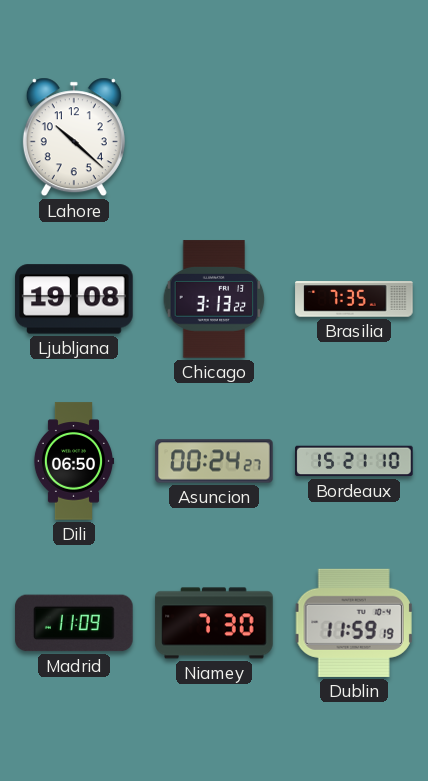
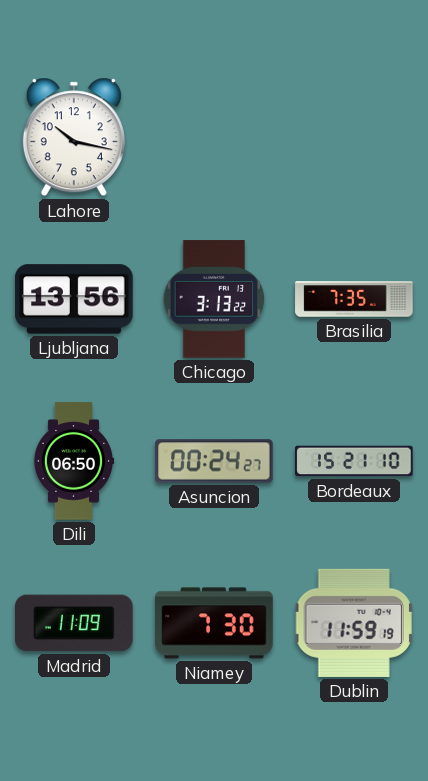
Lahore: 10:22 -> 10:17
Ljubljana: 19:08 -> 13:56
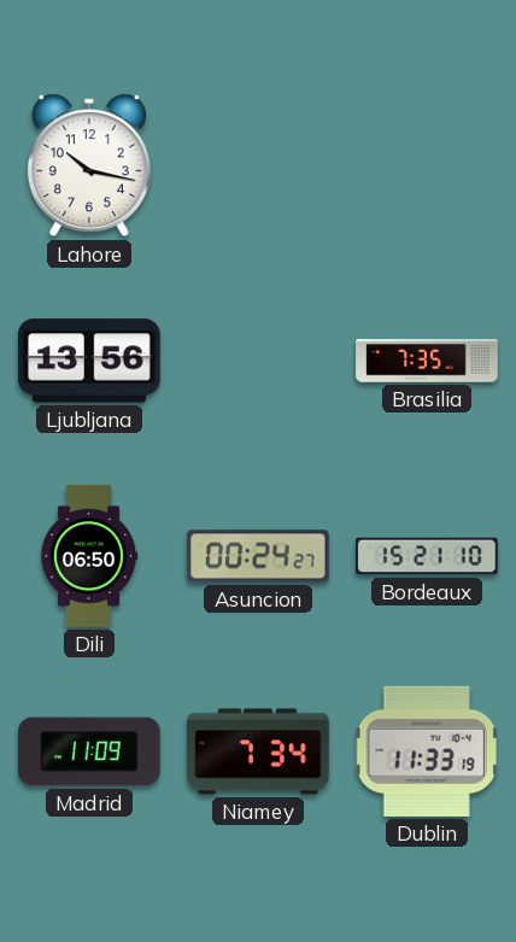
Chicago: 3:13 -> none
Niamey: 7:30 -> 7:34
Dublin: 11:59 -> 11:33
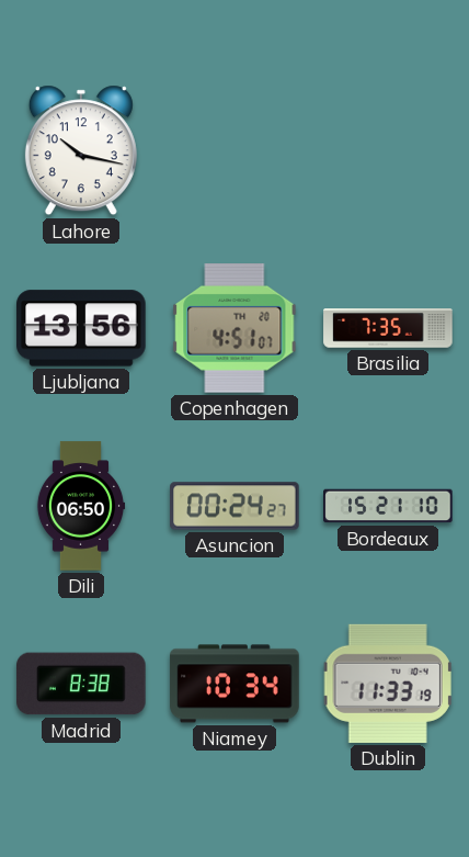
Copenhagen: none -> 4:51
Madrid: 11:09 -> 8:38
Niamey: 7:34 -> 10:34
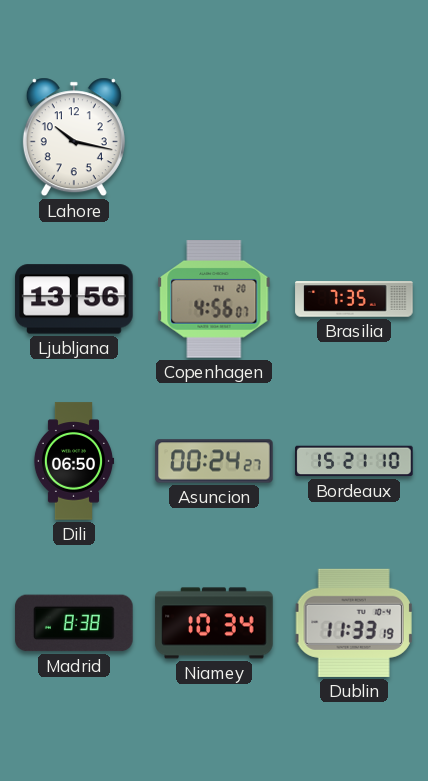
Copenhagen: 4:51 -> 4:56
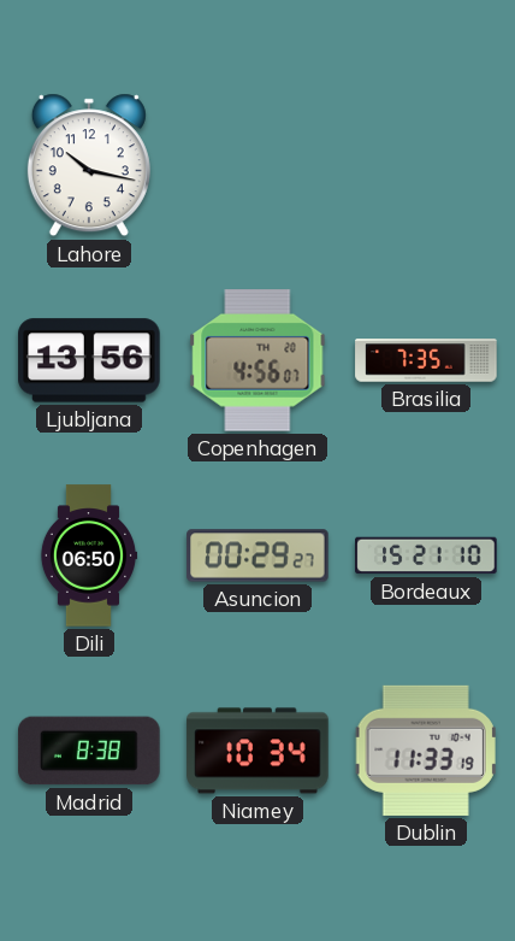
Asuncion: 00:24 -> 00:29
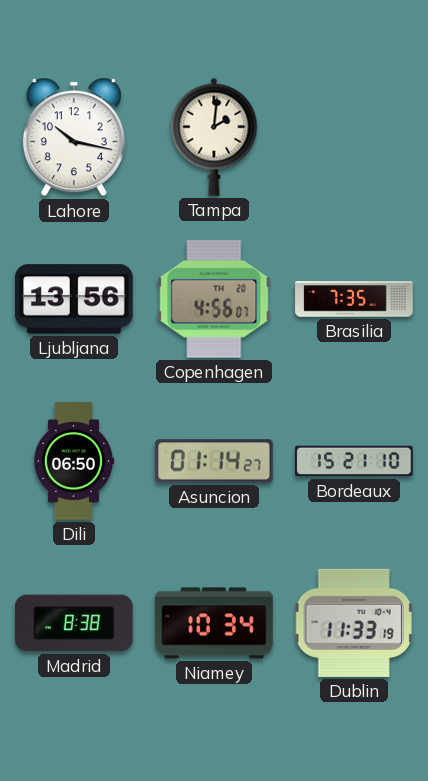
Tampa: none -> 2:01
Asuncion: 00:29 -> 01:14
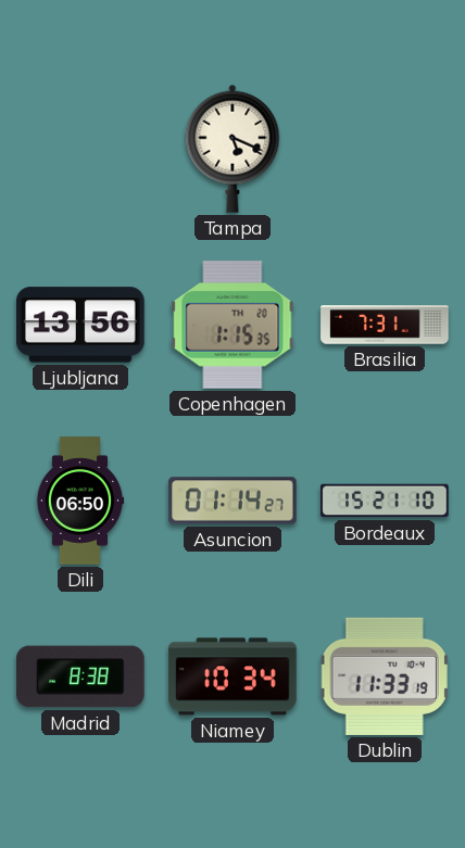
Lahore: 10:17 -> none
Tampa: 2:01 -> 5:19
Copenhagen: 4:56 -> 1:15
Brasilia: 7:35 -> 7:31
